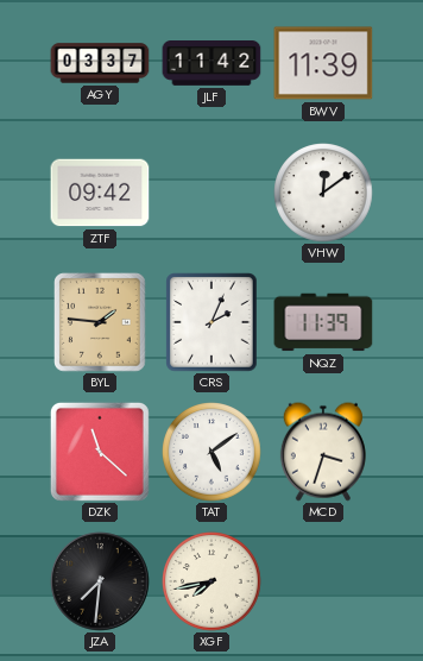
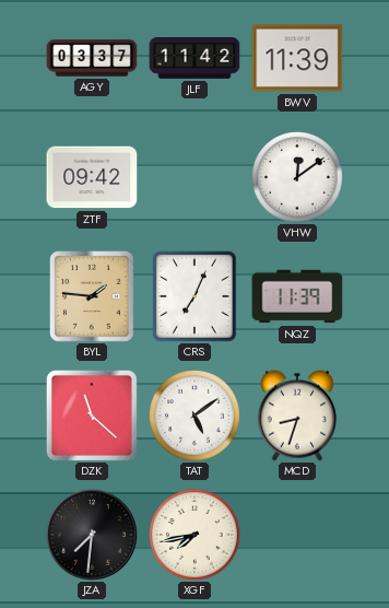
CRS: 2:04 -> 7:04
MCD: 3:33 -> 8:33
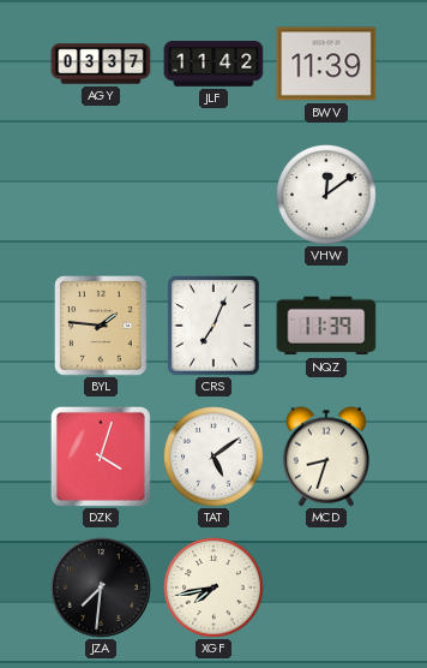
ZTF: 09:42 -> none
DZK: 11:22 -> 4:03
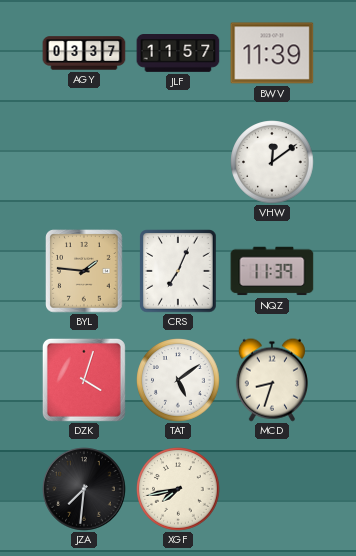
JLF: 11:42 -> 11:57
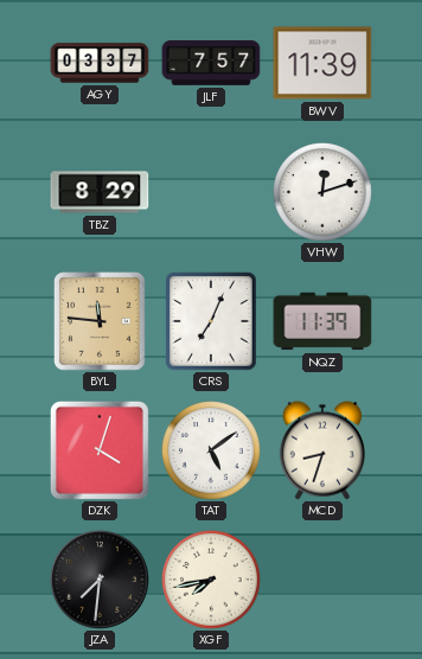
JLF: 11:57 -> 7:57
TBZ: none -> 8:29
VHW: 12:09 -> 12:12
BYL: 1:46 -> 11:46
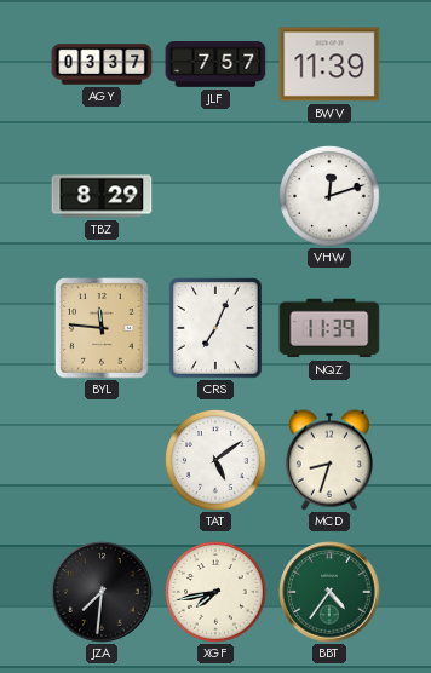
DZK: 4:03 -> none
BBT: none -> 4:36
